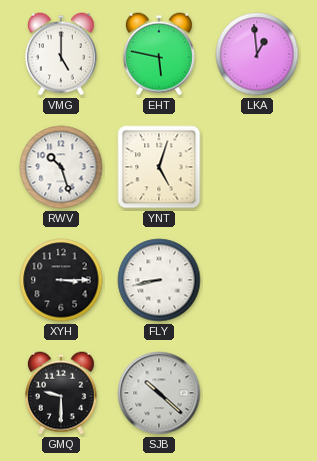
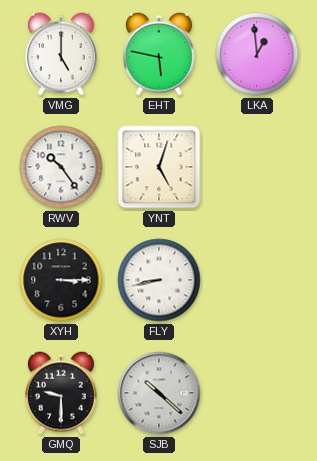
RWV: 10:27 -> 10:24
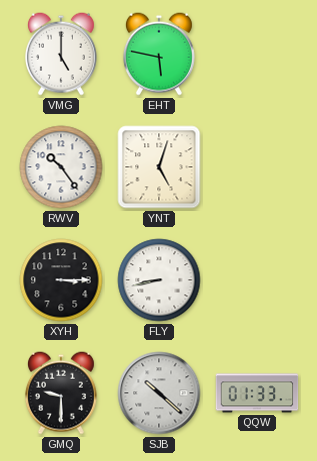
LKA: 12:59 -> none
QQW: none -> 01:33
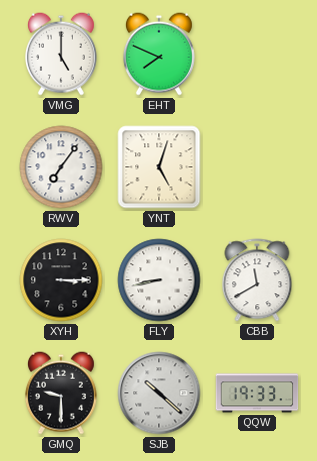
EHT: 5:47 -> 7:49
RWV: 10:24 -> 7:06
CBB: none -> 11:40
QQW: 01:33 -> 19:33
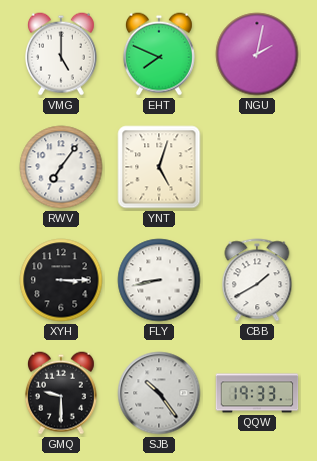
NGU: none -> 2:02
CBB: 11:40 -> 1:40
SJB: 10:22 -> 10:24
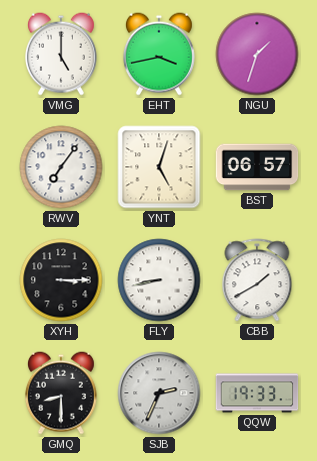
EHT: 7:49 -> 3:43
NGU: 2:02 -> 1:33
BST: none -> 06:57
GMQ: 9:30 -> 8:30
SJB: 10:24 -> 2:34
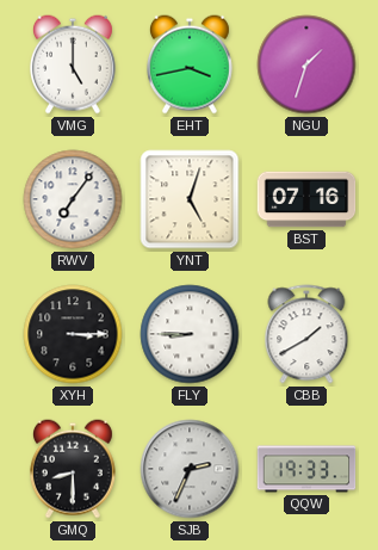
BST: 06:57 -> 07:16
FLY: 8:43 -> 8:45
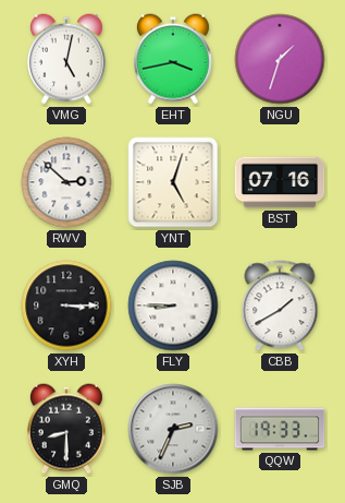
VMG: 5:00 -> 5:02
RWV: 7:06 -> 2:52
